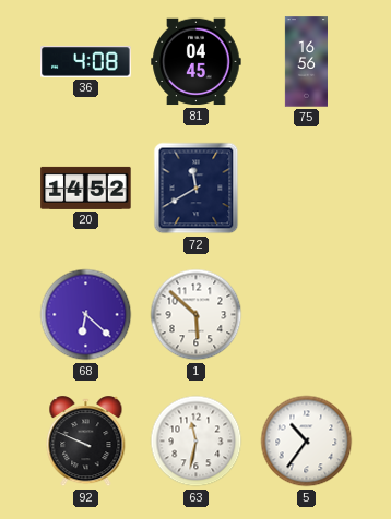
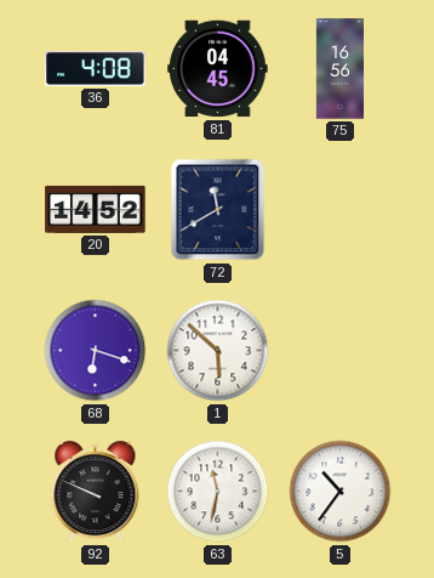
68: 6:22 -> 6:18
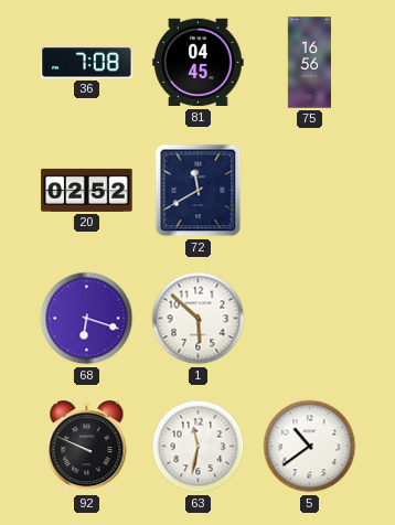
36: 4:08 -> 7:08
20: 14:52 -> 02:52
5: 10:36 -> 10:39
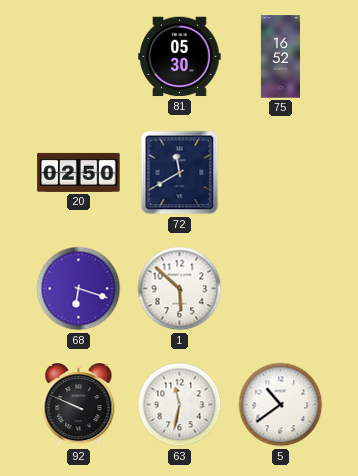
36: 7:08 -> none
81: 04:45 -> 05:30
75: 16:56 -> 16:52
20: 02:52 -> 02:50
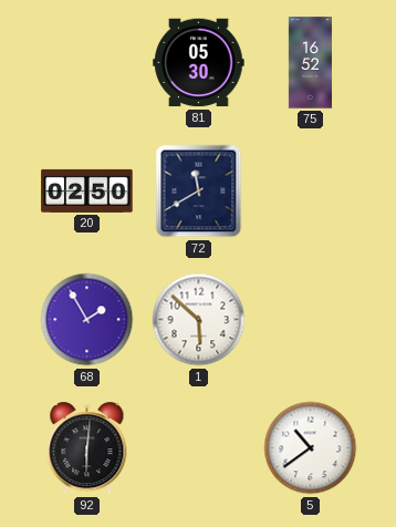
68: 6:18 -> 1:55
92: 9:49 -> 6:01
63: 11:32 -> none
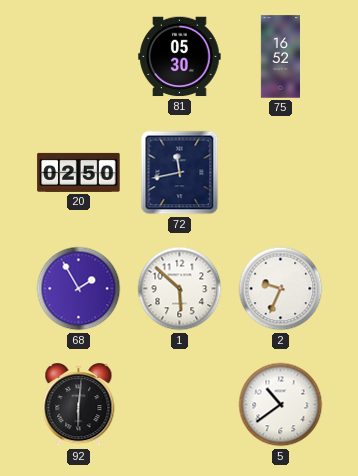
72: 11:40 -> 11:43
2: none -> 9:34
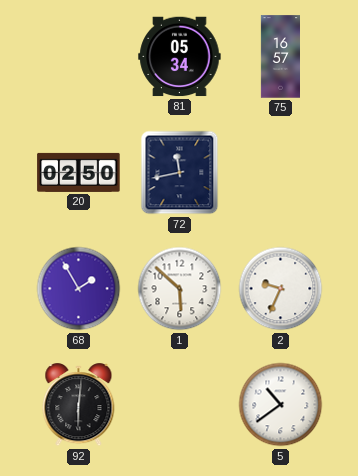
81: 05:30 -> 05:34
75: 16:52 -> 16:57
